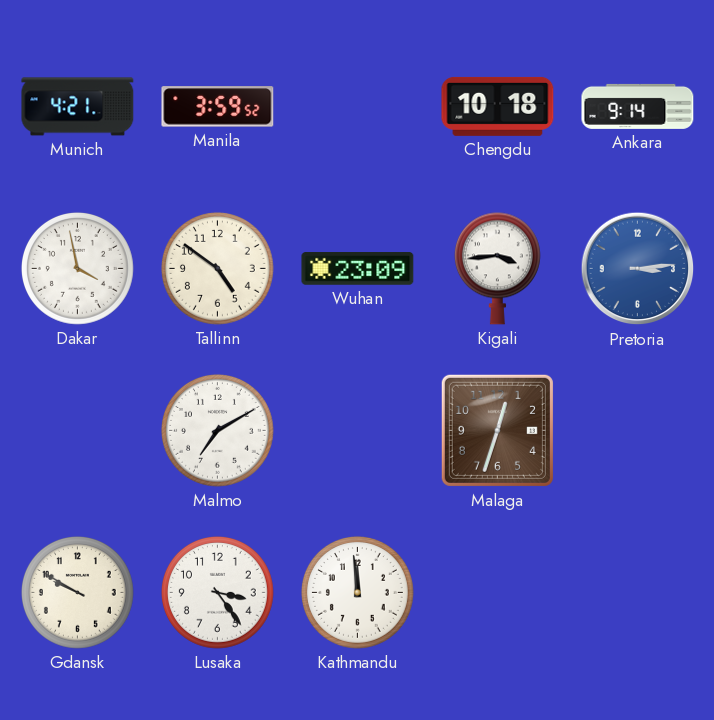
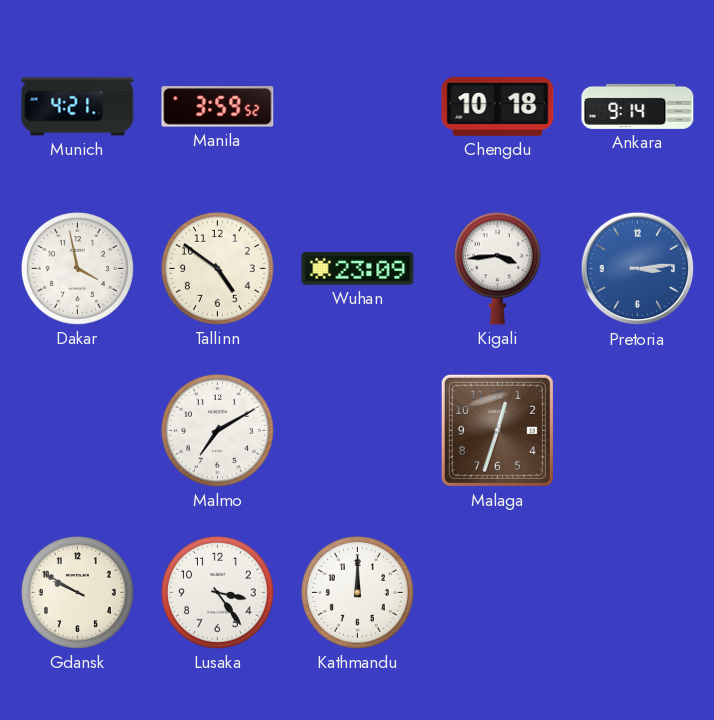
Kathmandu: 11:59 -> 12:00
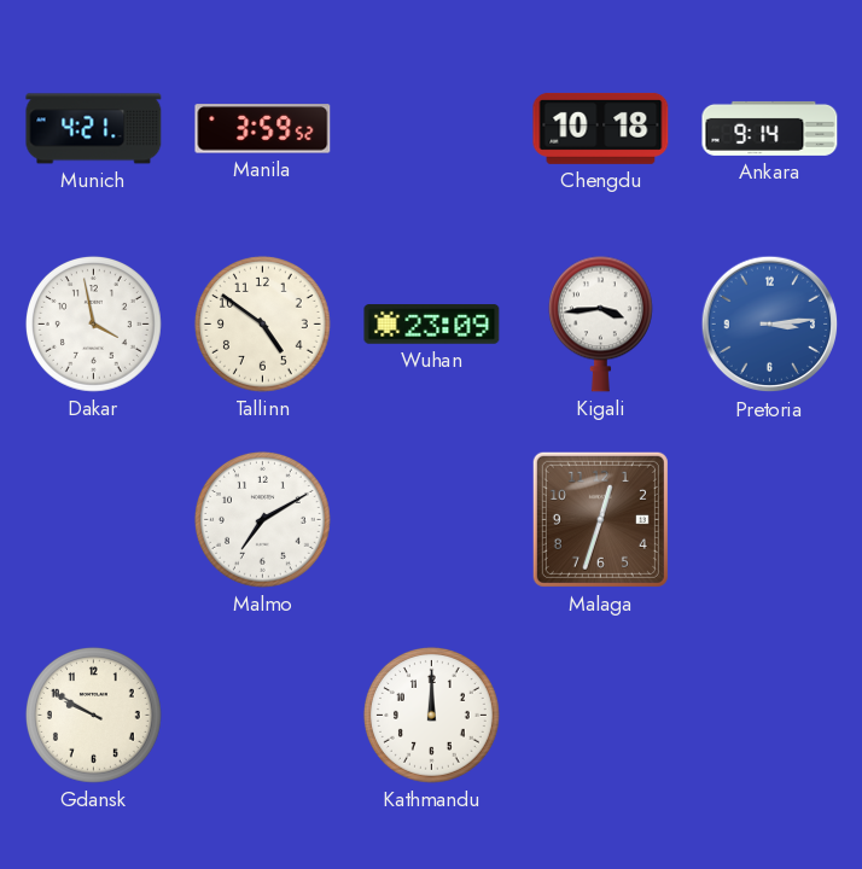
Lusaka: 3:24 -> none
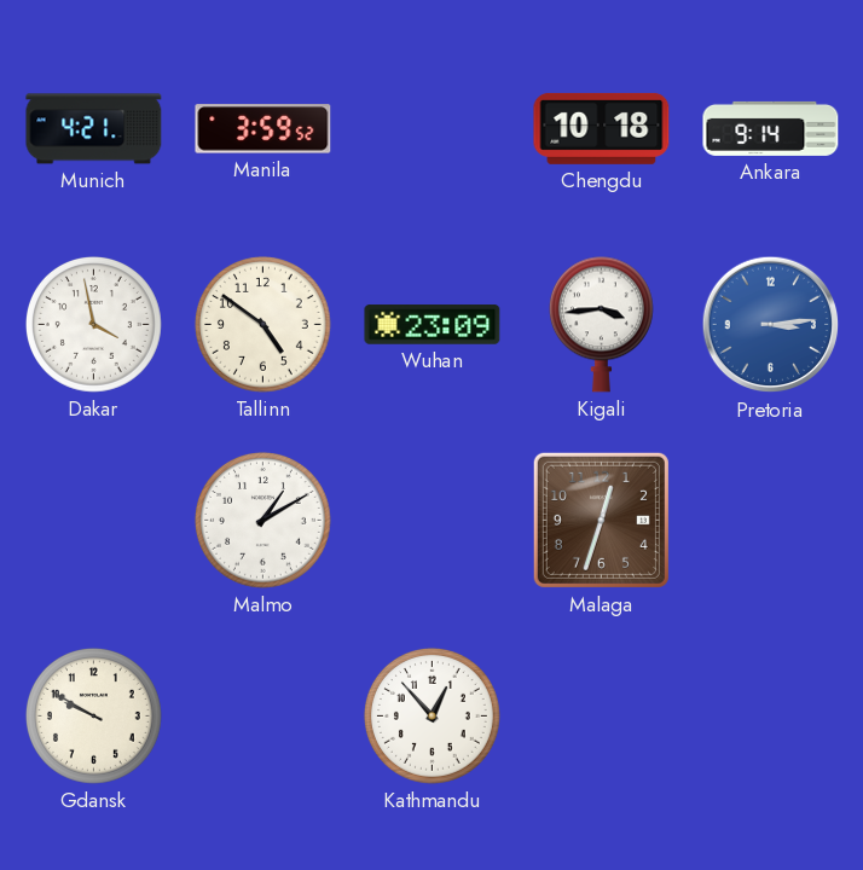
Malmo: 7:10 -> 1:10
Kathmandu: 12:00 -> 12:53
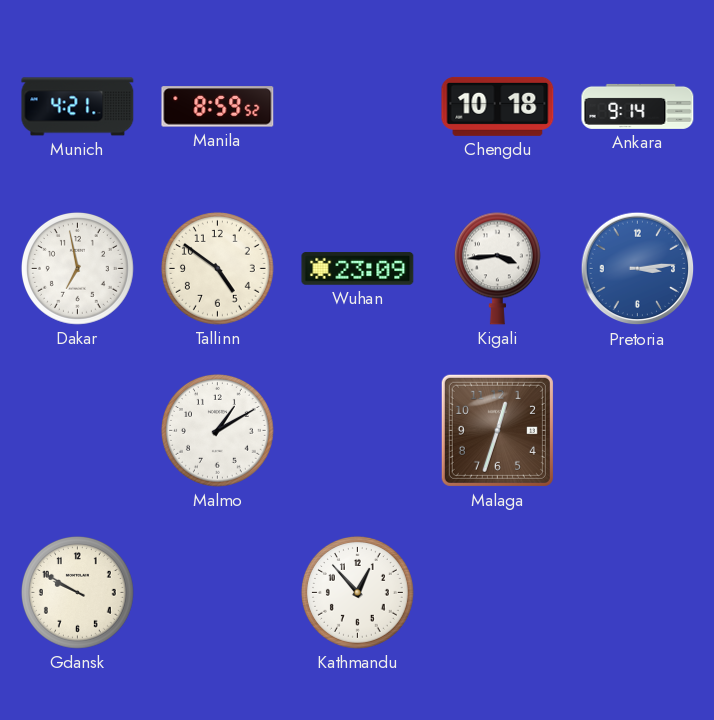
Manila: 3:59 -> 8:59
Dakar: 3:58 -> 6:58
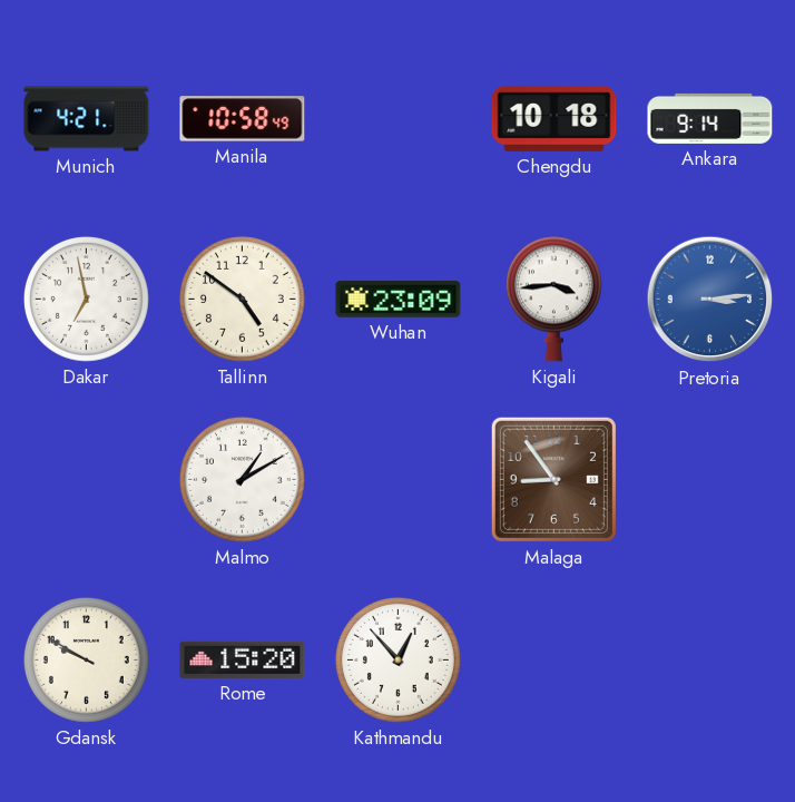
Manila: 8:59 -> 10:58
Malaga: 12:33 -> 8:54
Rome: none -> 15:20
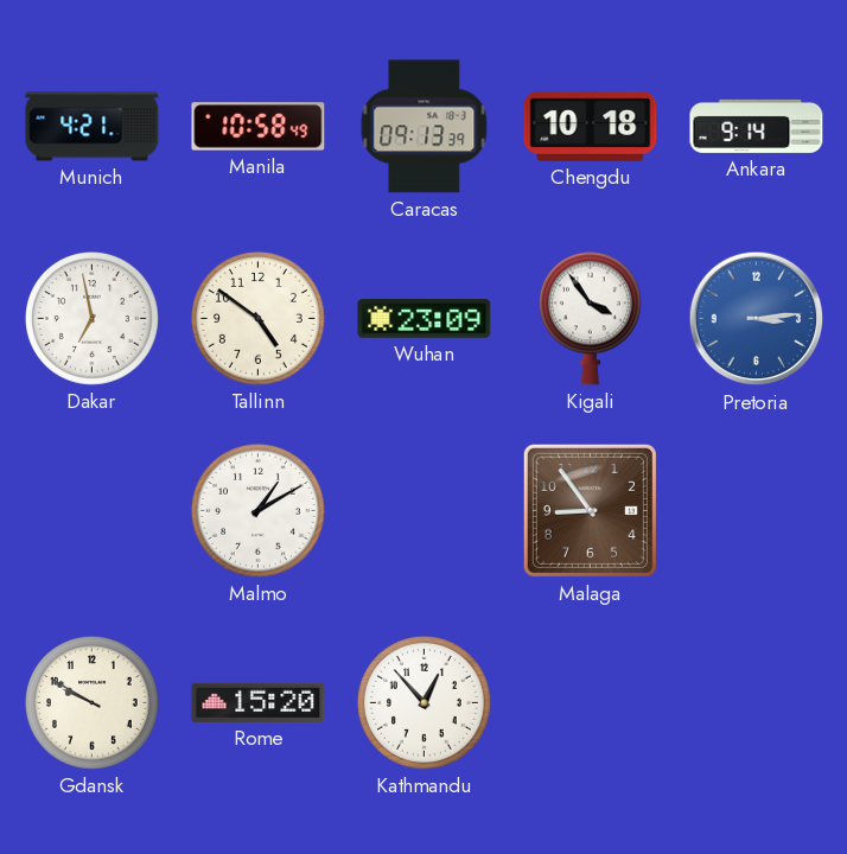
Caracas: none -> 09:13
Kigali: 3:44 -> 3:54
